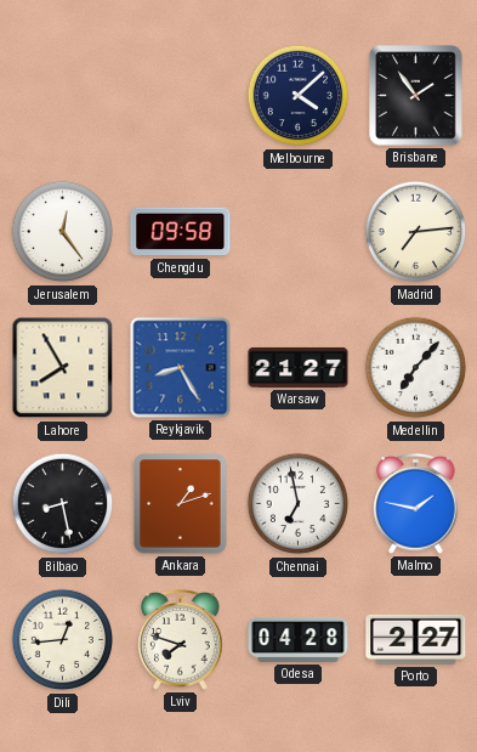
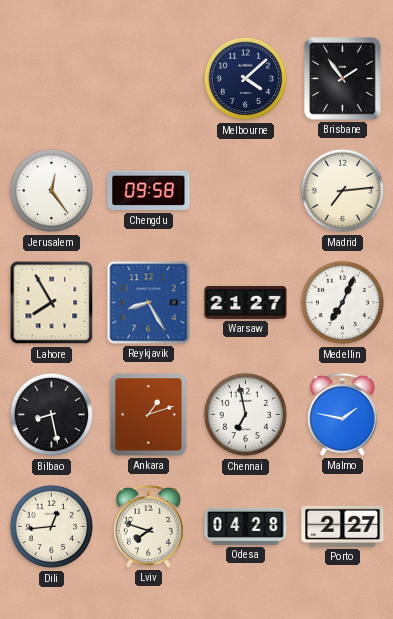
Medellin: 7:07 -> 7:04
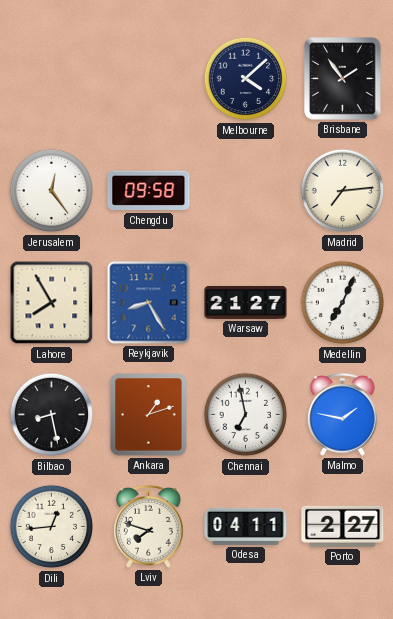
Odesa: 04:28 -> 04:11
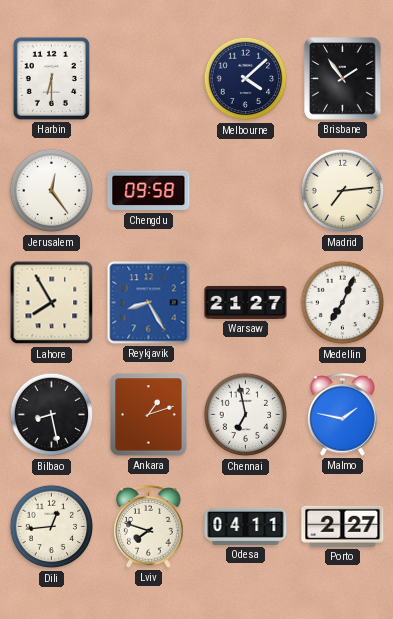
Harbin: none -> 6:30
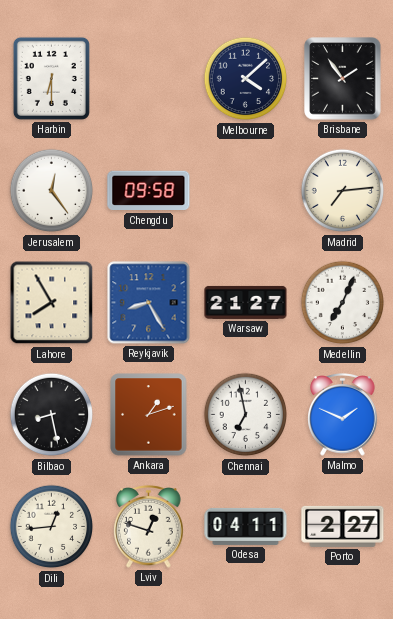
Malmo: 1:47 -> 1:49
Lviv: 7:48 -> 12:48
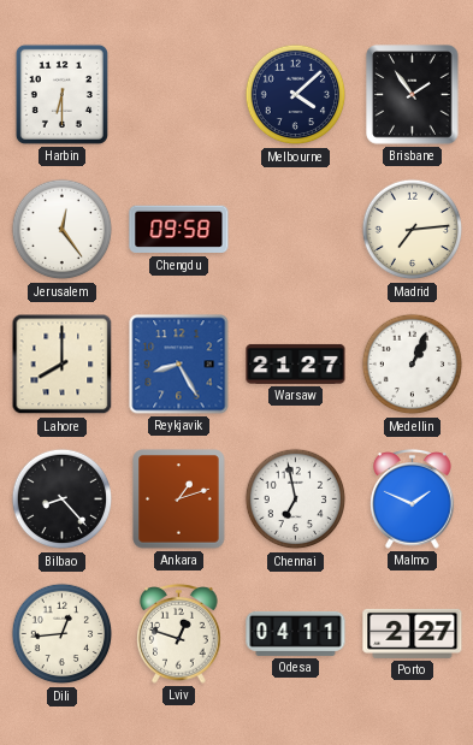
Lahore: 7:55 -> 8:00
Medellin: 7:04 -> 1:04
Bilbao: 8:28 -> 8:23
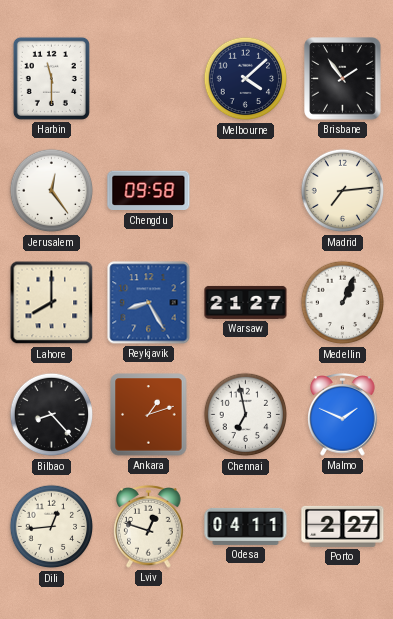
Harbin: 6:30 -> 11:30
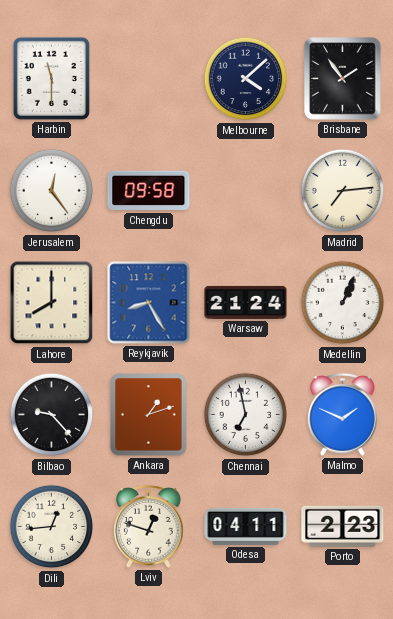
Warsaw: 21:27 -> 21:24
Bilbao: 8:23 -> 9:23
Porto: 2:27 -> 2:23
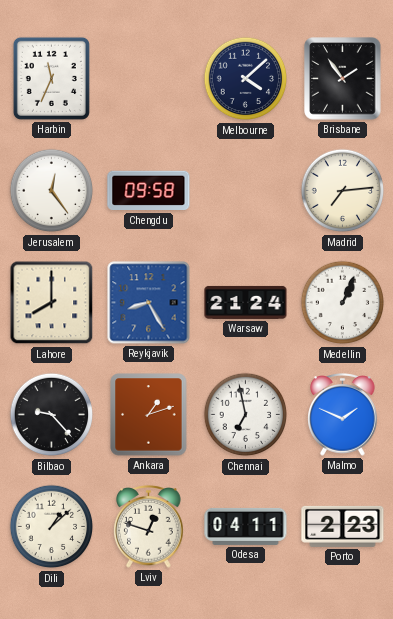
Harbin: 11:30 -> 11:34
Dili: 12:44 -> 1:08
